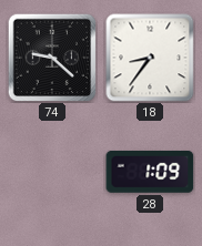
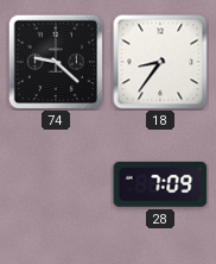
28: 1:09 -> 7:09
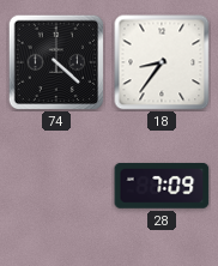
74: 9:22 -> 4:22
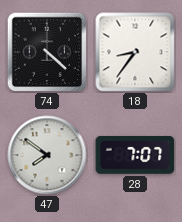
47: none -> 7:51
28: 7:09 -> 7:07
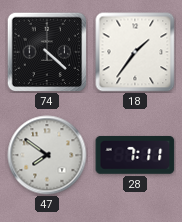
18: 8:36 -> 1:36
28: 7:07 -> 7:11
